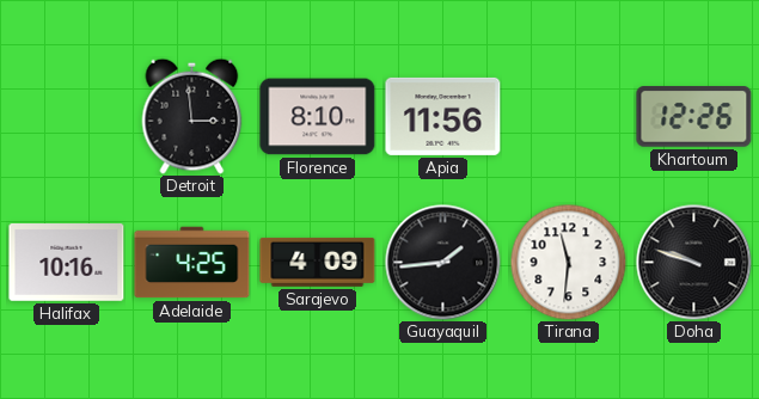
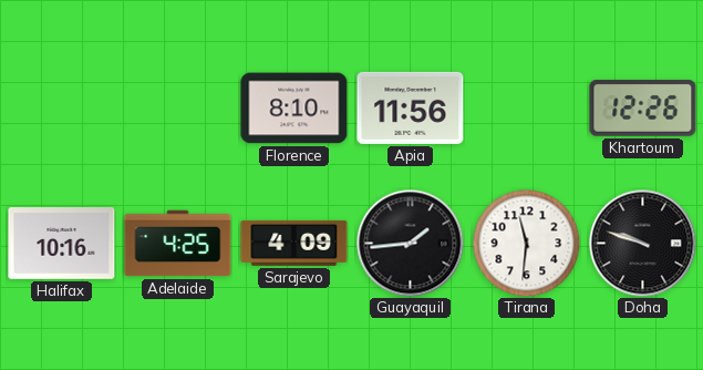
Detroit: 2:59 -> none
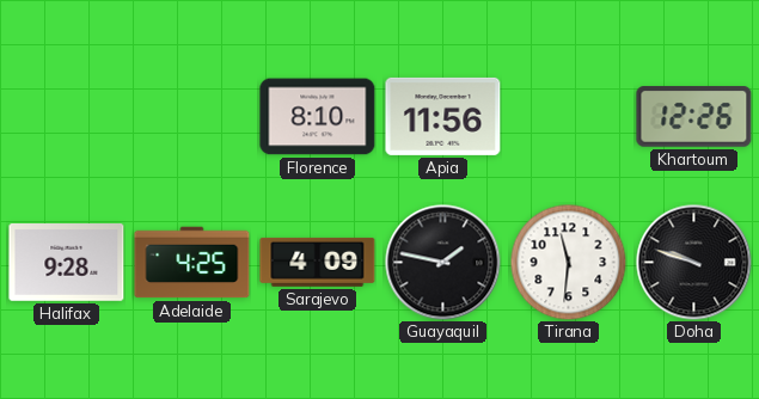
Halifax: 10:16 -> 9:28
Guayaquil: 1:44 -> 1:47
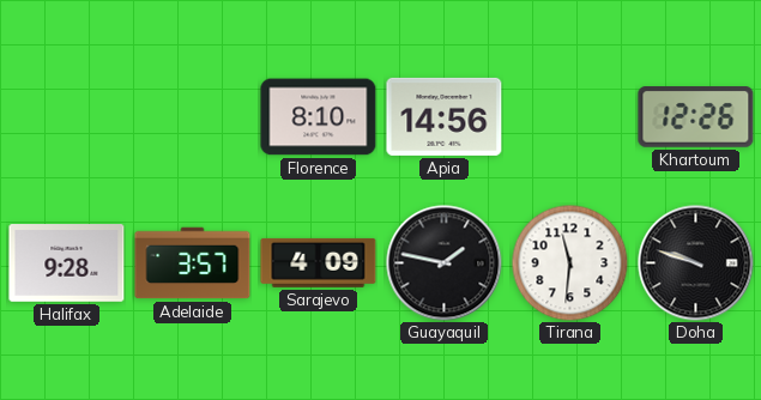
Apia: 11:56 -> 14:56
Adelaide: 4:25 -> 3:57
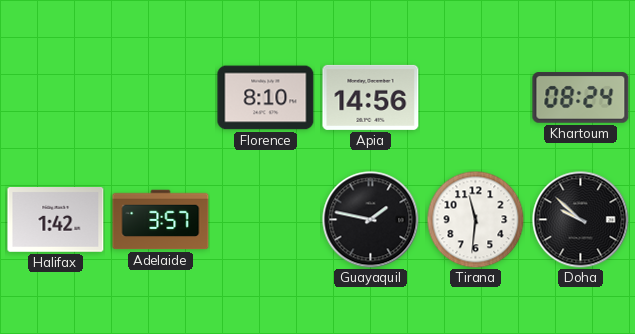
Khartoum: 12:26 -> 08:24
Halifax: 9:28 -> 1:42
Sarajevo: 4:09 -> none
Doha: 9:48 -> 9:52
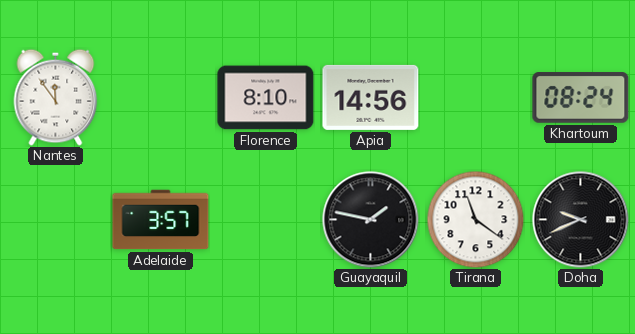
Nantes: none -> 11:54
Halifax: 1:42 -> none
Tirana: 11:31 -> 11:21
Doha: 9:52 -> 9:41
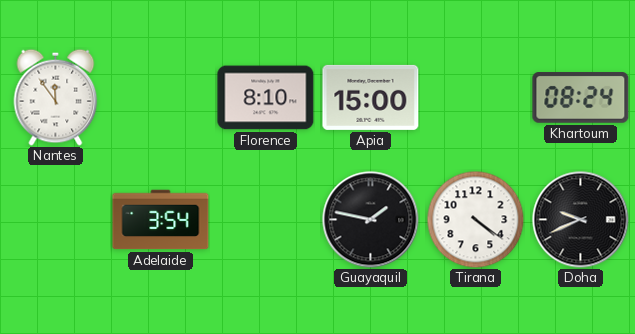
Apia: 14:56 -> 15:00
Adelaide: 3:57 -> 3:54
Tirana: 11:21 -> 4:21
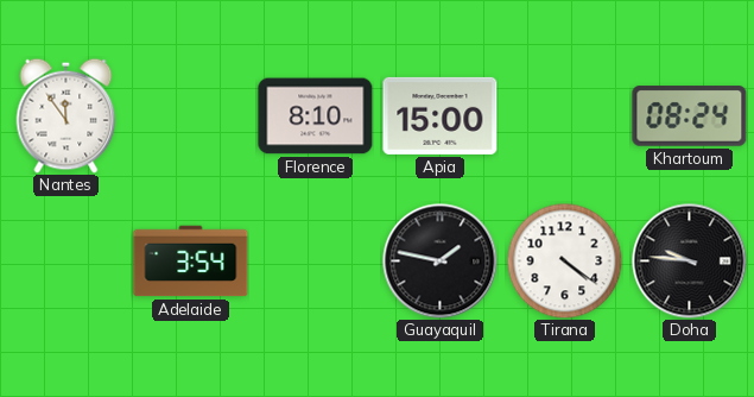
Doha: 9:41 -> 9:46
